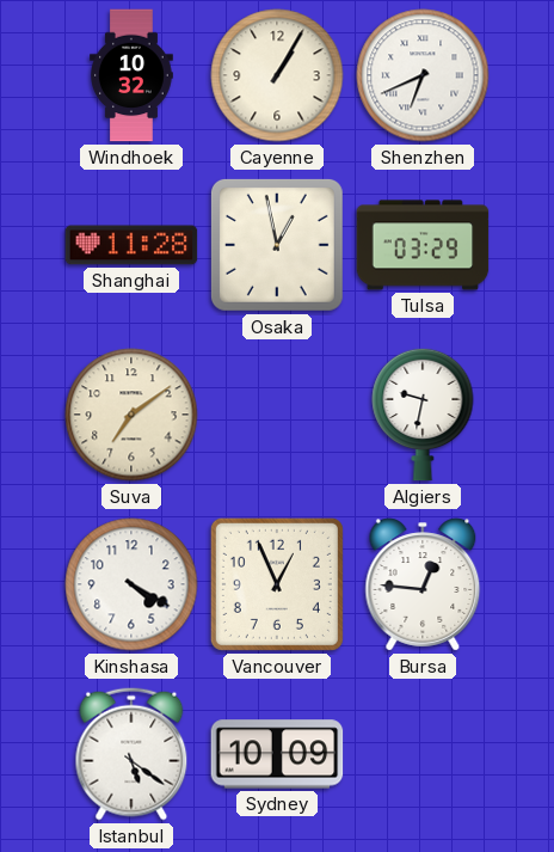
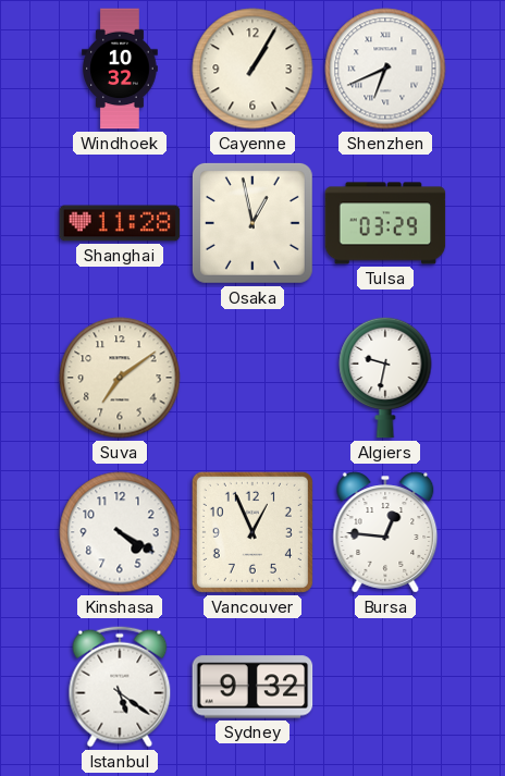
Sydney: 10:09 -> 9:32
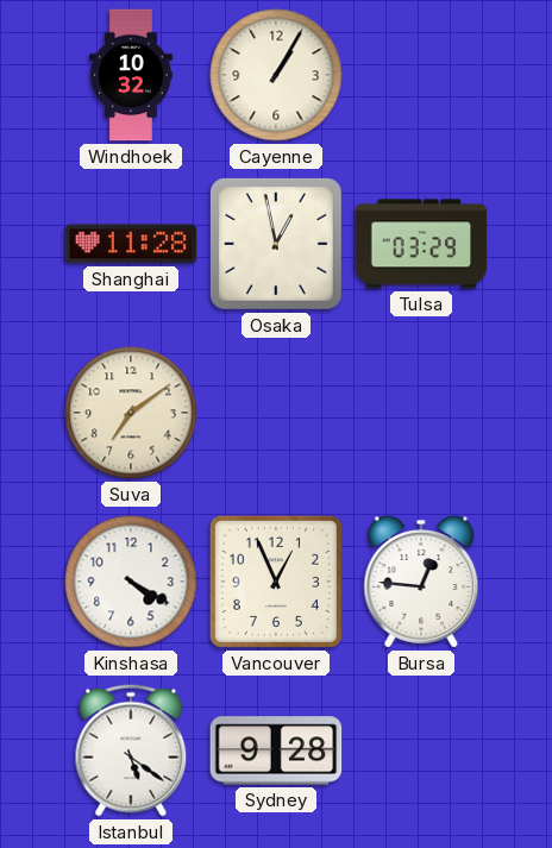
Shenzhen: 6:41 -> none
Algiers: 9:32 -> none
Sydney: 9:32 -> 9:28
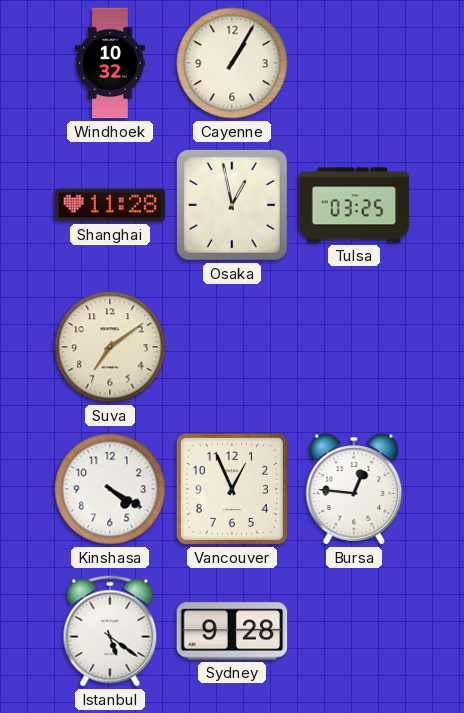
Tulsa: 03:29 -> 03:25
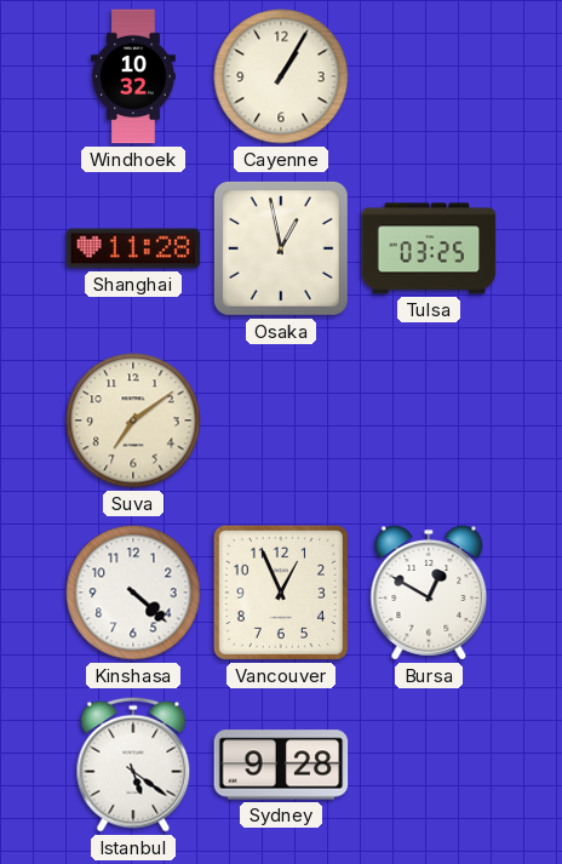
Kinshasa: 4:20 -> 4:22
Bursa: 12:46 -> 12:50
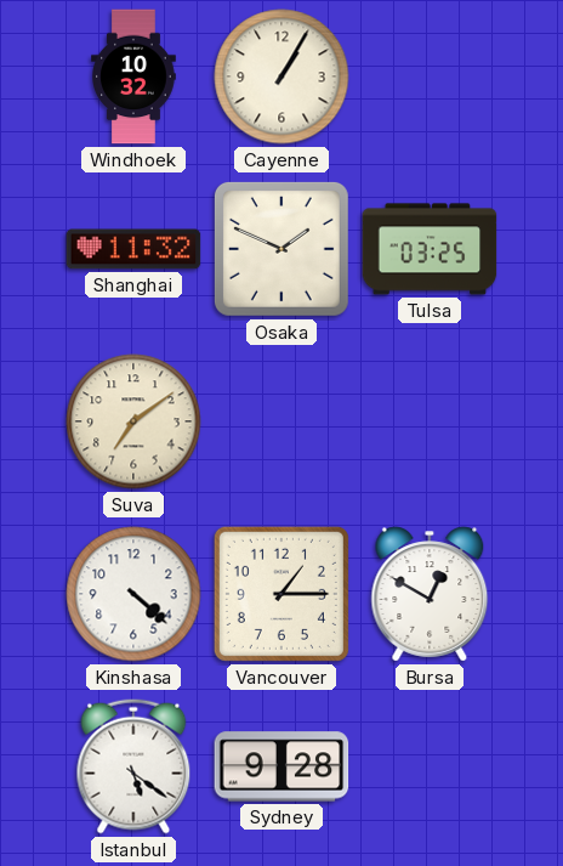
Shanghai: 11:28 -> 11:32
Osaka: 12:58 -> 1:49
Vancouver: 12:56 -> 1:15
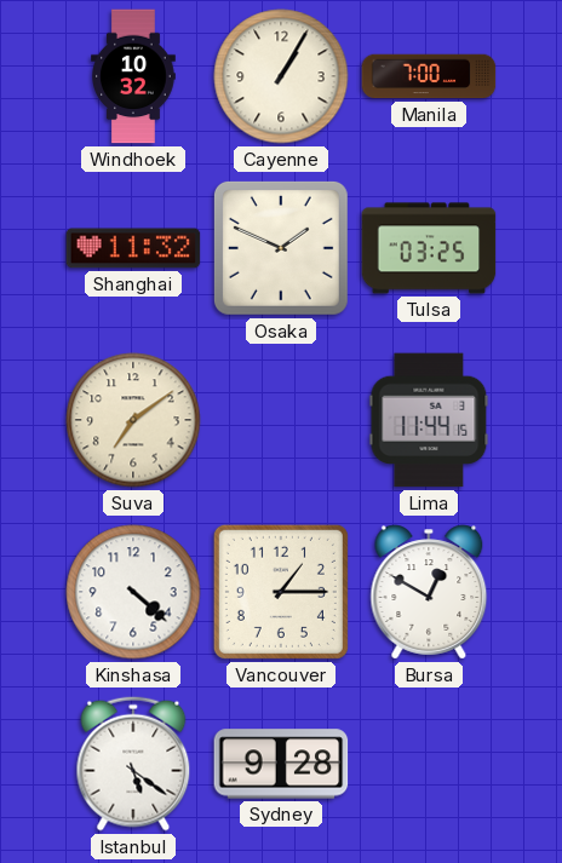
Manila: none -> 7:00
Lima: none -> 11:44
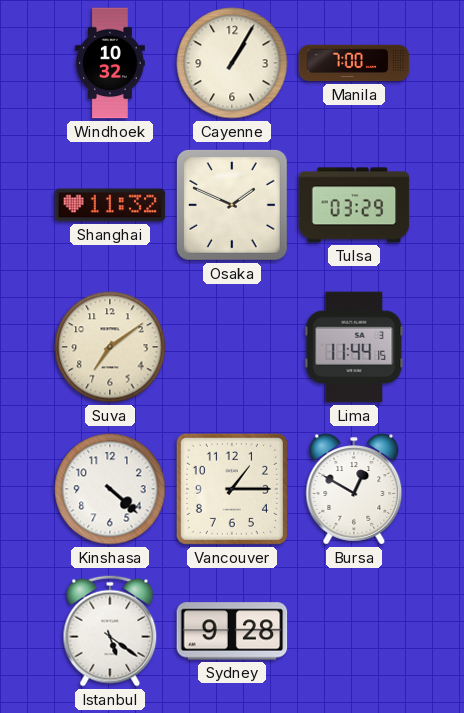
Tulsa: 03:25 -> 03:29
